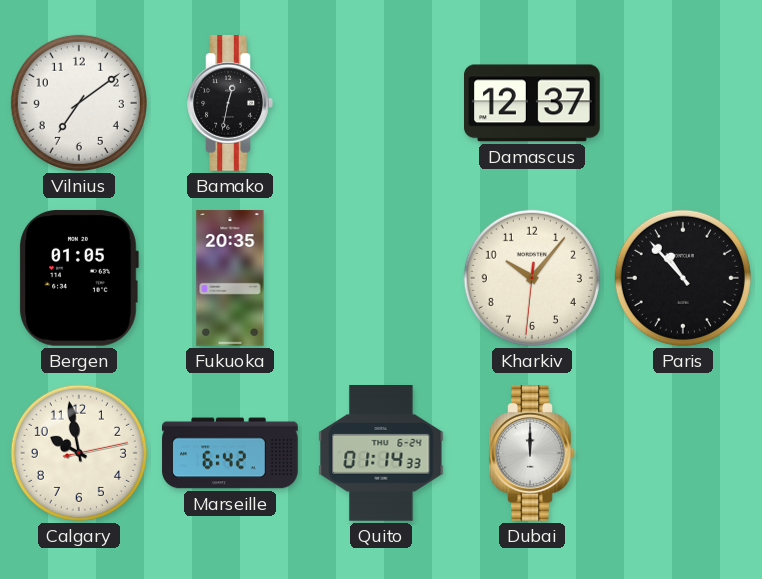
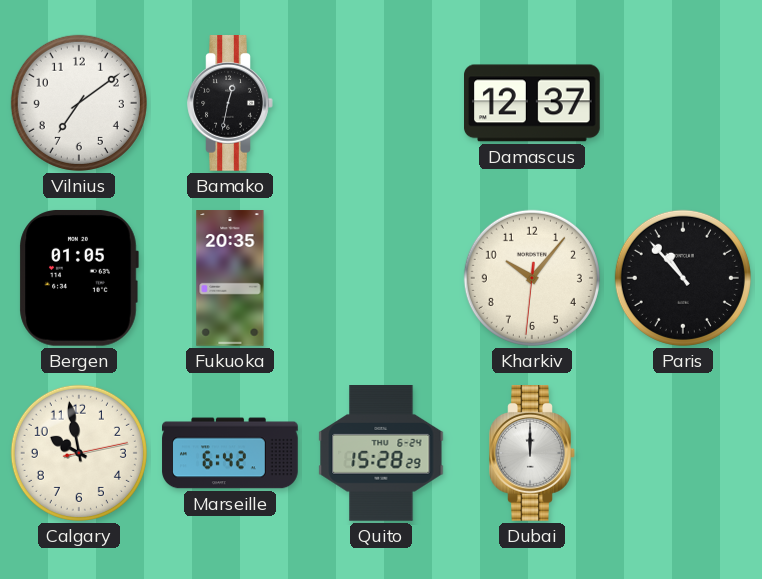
Quito: 01:14 -> 15:28
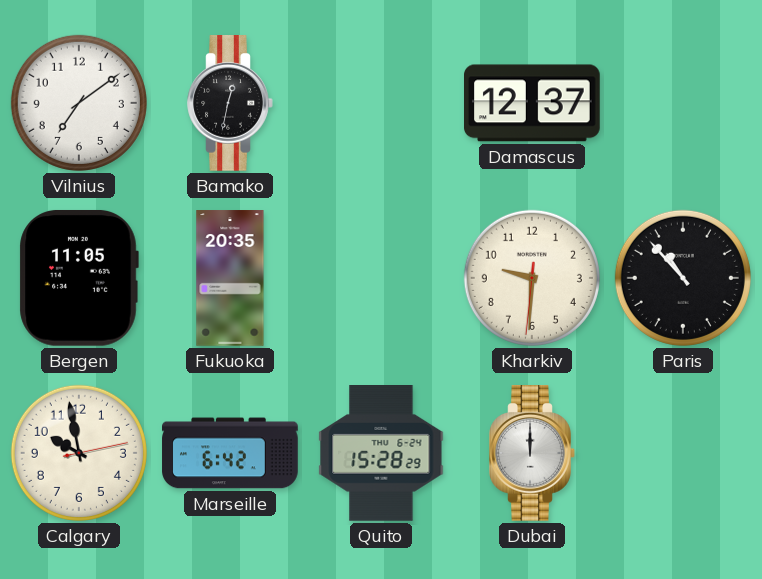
Bergen: 01:05 -> 11:05
Kharkiv: 10:06 -> 9:30
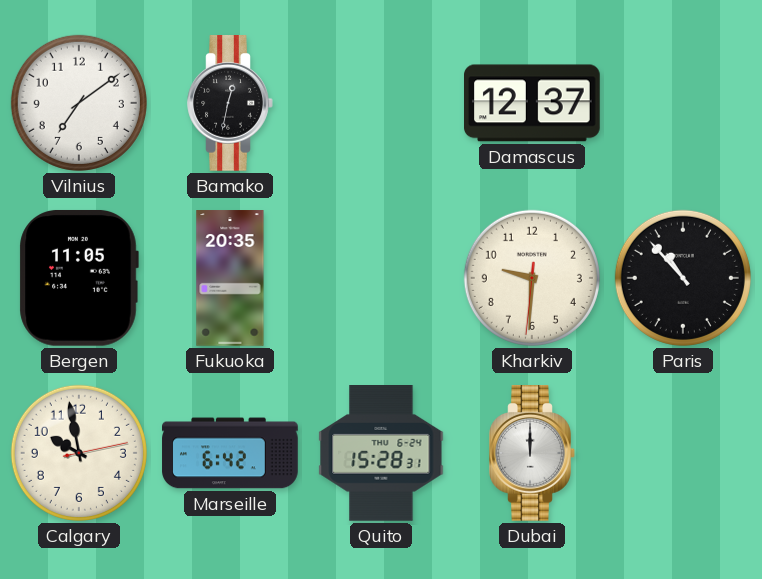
Quito: 15:28:29 -> 15:28:31
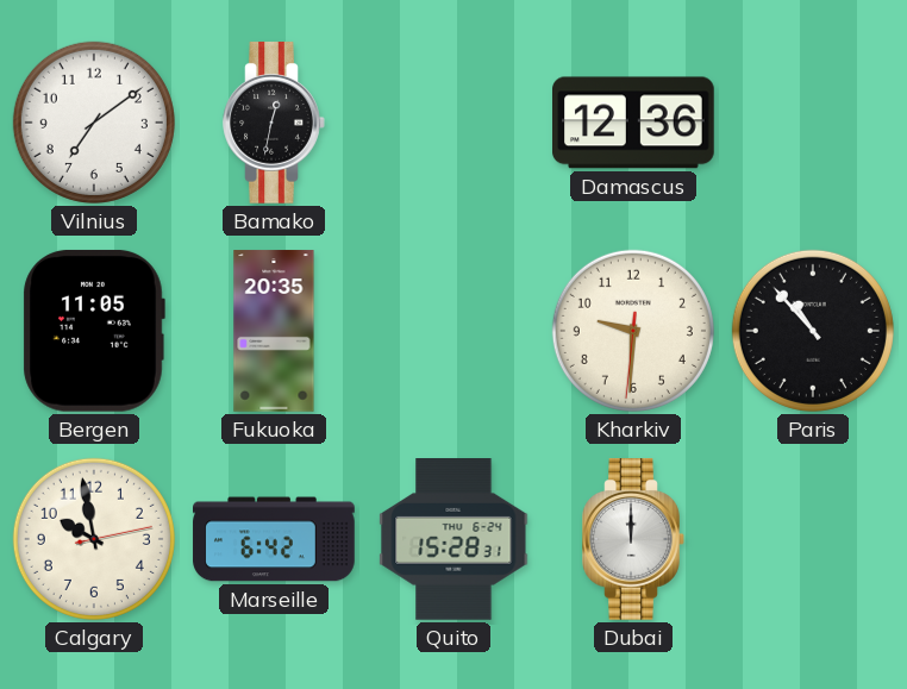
Damascus: 12:37 -> 12:36
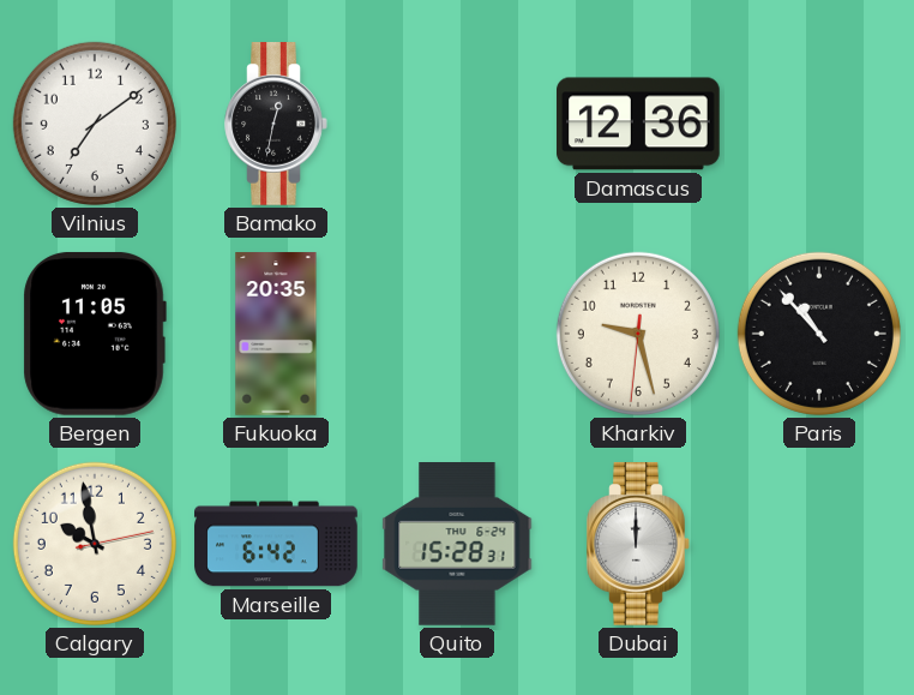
Kharkiv: 9:30 -> 9:27
